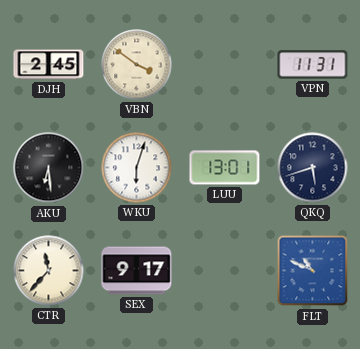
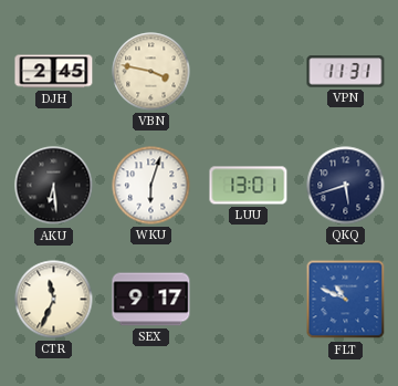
VBN: 3:51 -> 3:47
CTR: 11:37 -> 11:34
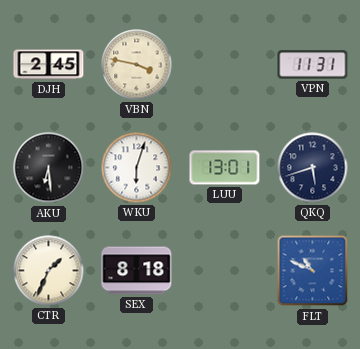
CTR: 11:34 -> 1:34
SEX: 9:17 -> 8:18
